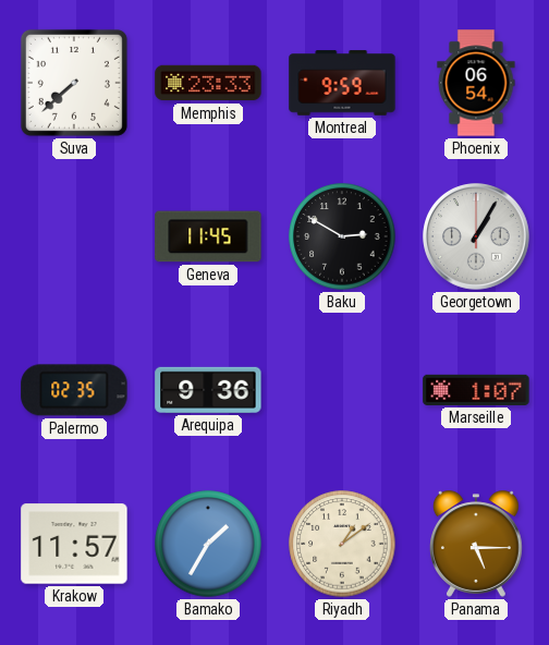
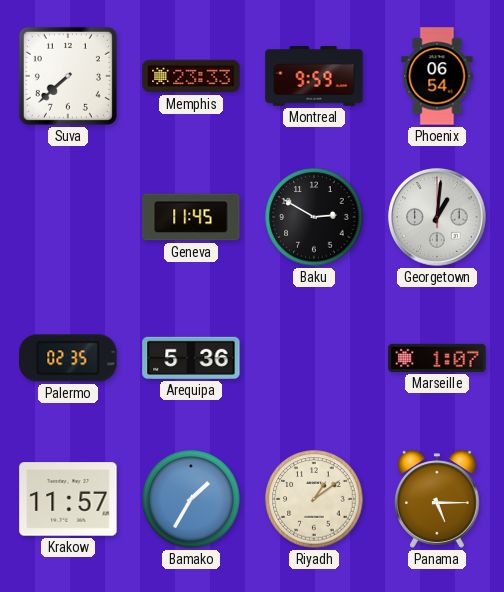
Georgetown: 1:05 -> 1:01
Arequipa: 9:36 -> 5:36
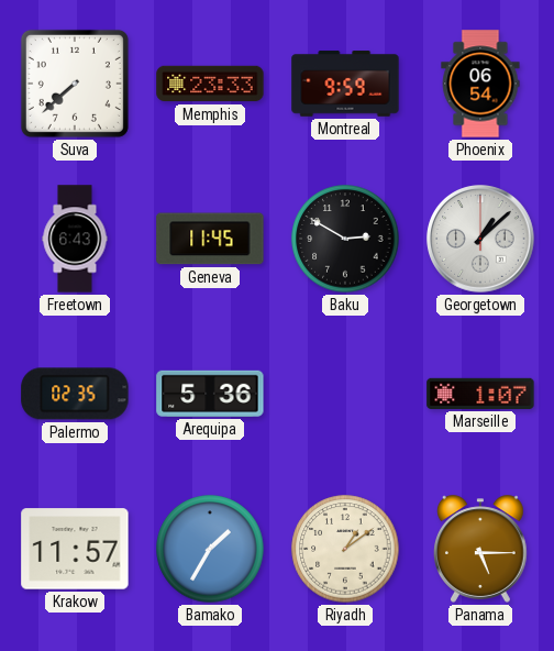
Freetown: none -> 6:43
Georgetown: 1:01 -> 1:08
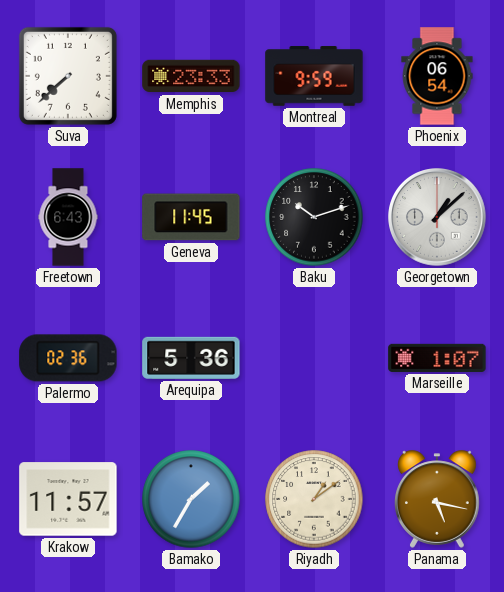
Baku: 2:50 -> 10:12
Palermo: 02:35 -> 02:36
Panama: 5:15 -> 5:17
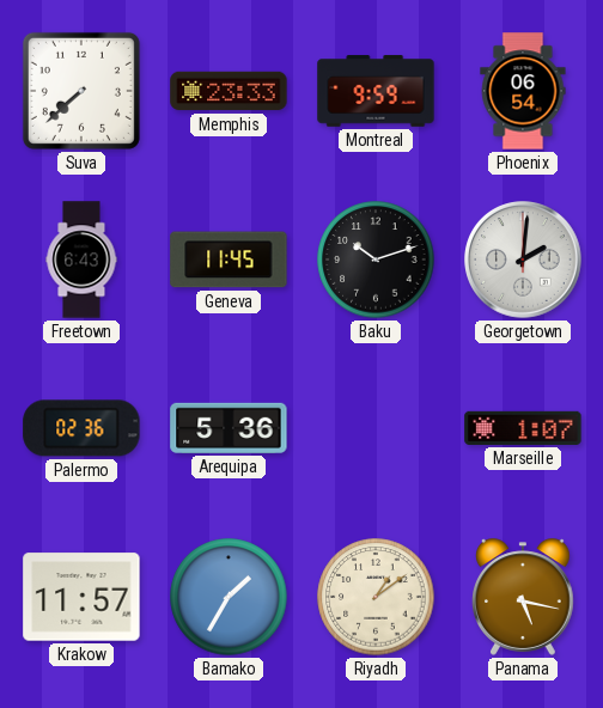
Georgetown: 1:08 -> 2:01
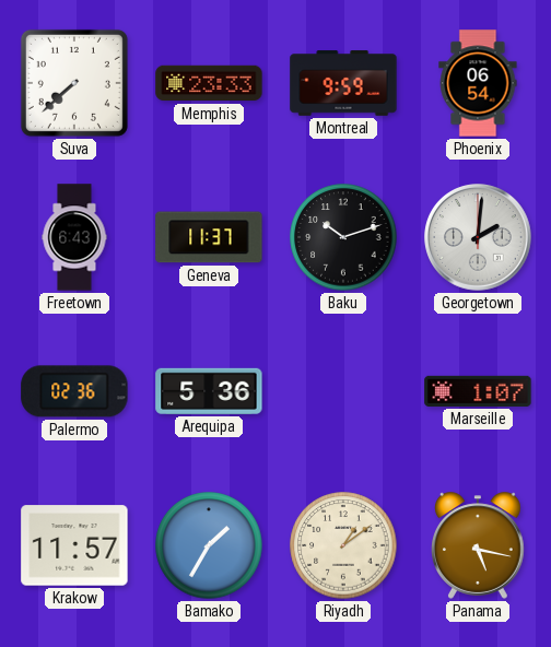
Geneva: 11:45 -> 11:37
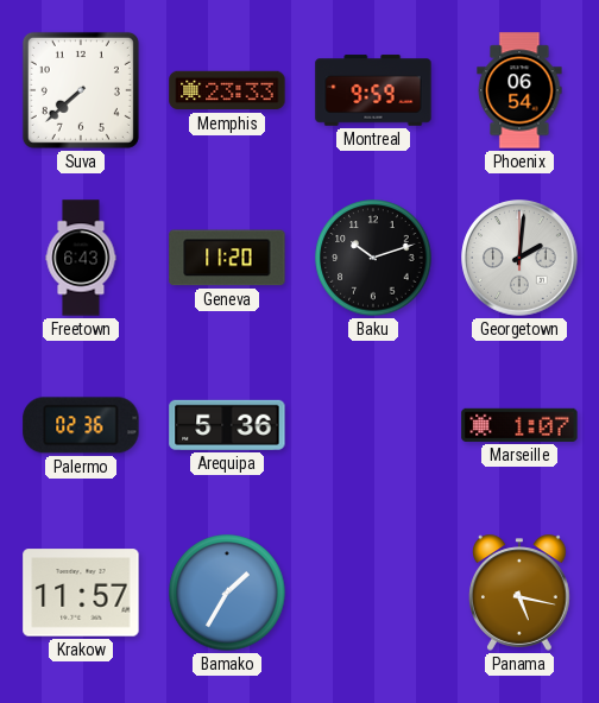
Geneva: 11:37 -> 11:20
Riyadh: 1:09 -> none
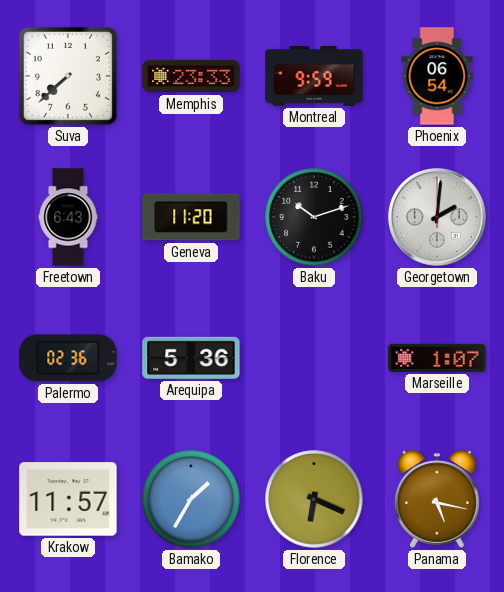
Florence: none -> 6:19
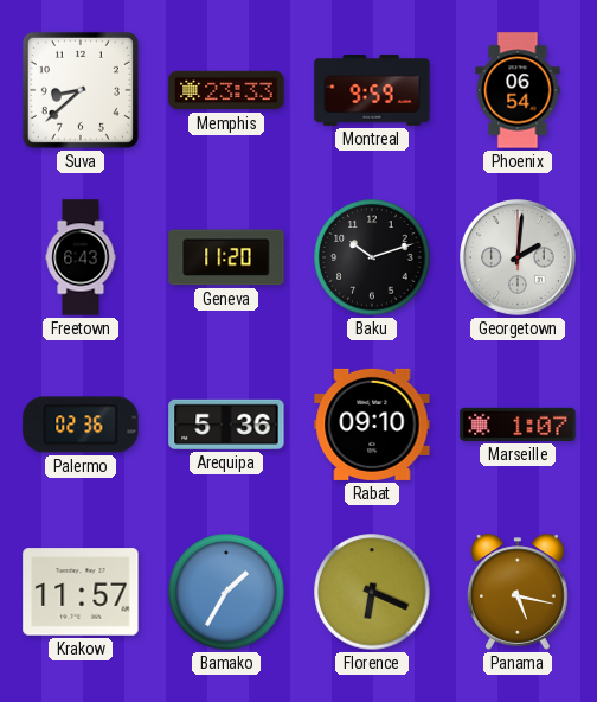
Suva: 7:38 -> 8:38
Rabat: none -> 09:10
